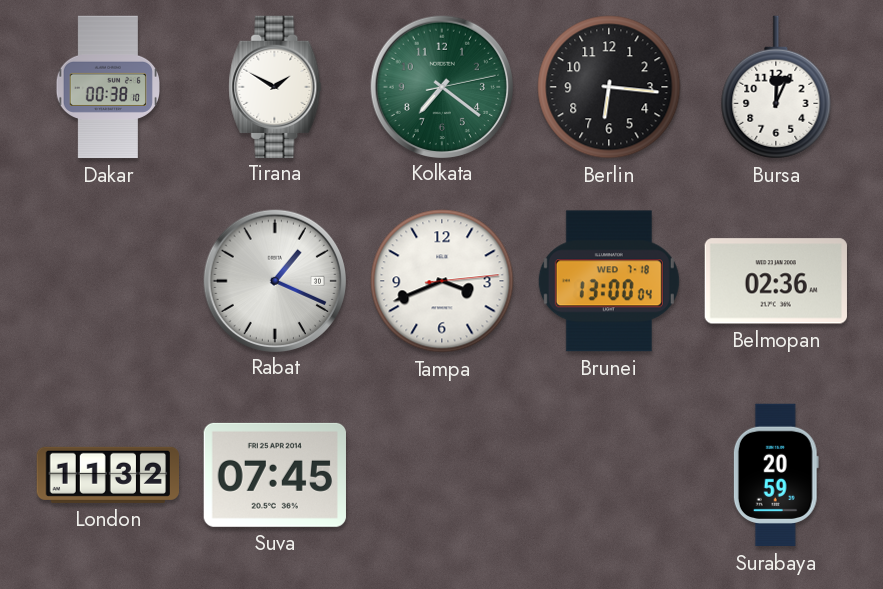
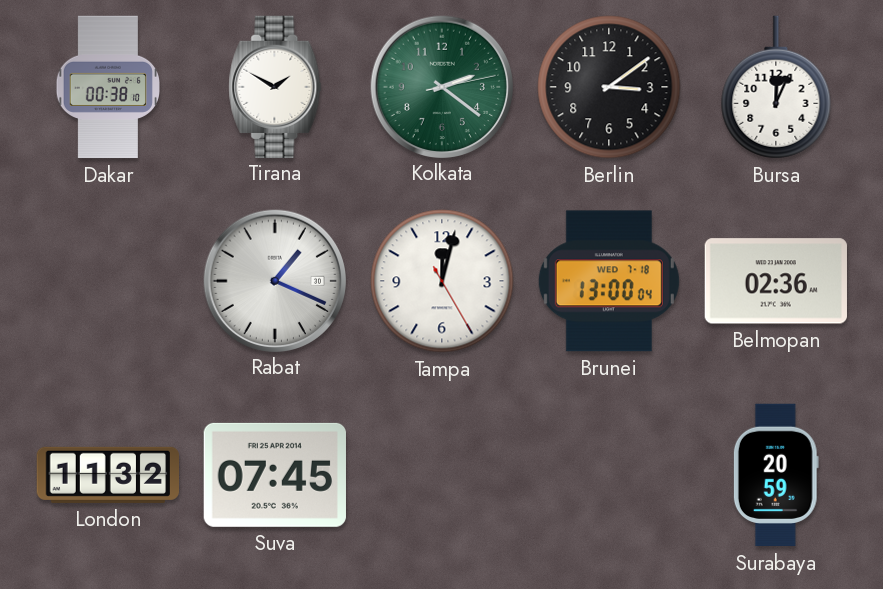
Kolkata: 7:21 -> 2:21
Berlin: 6:16 -> 3:09
Tampa: 3:41 -> 12:02
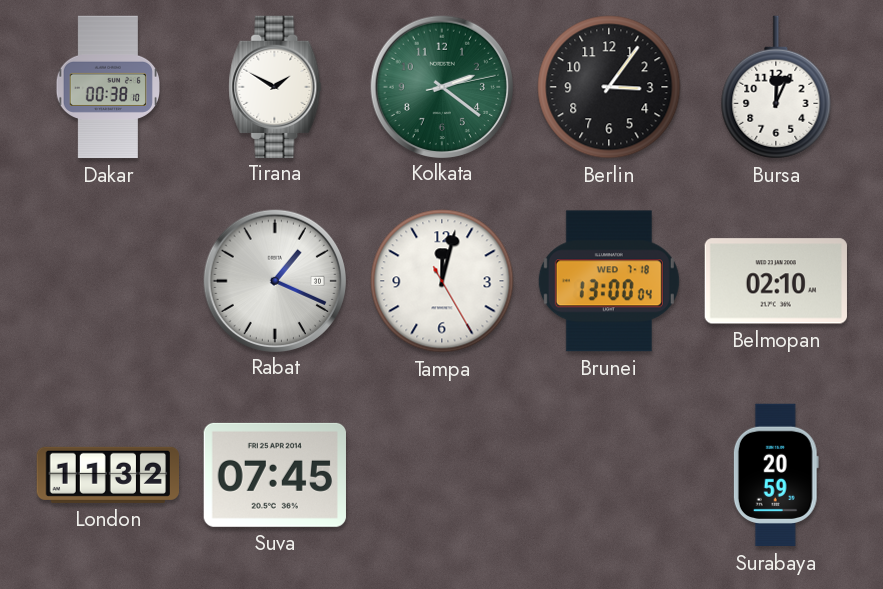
Berlin: 3:09 -> 3:06
Belmopan: 02:36 -> 02:10
